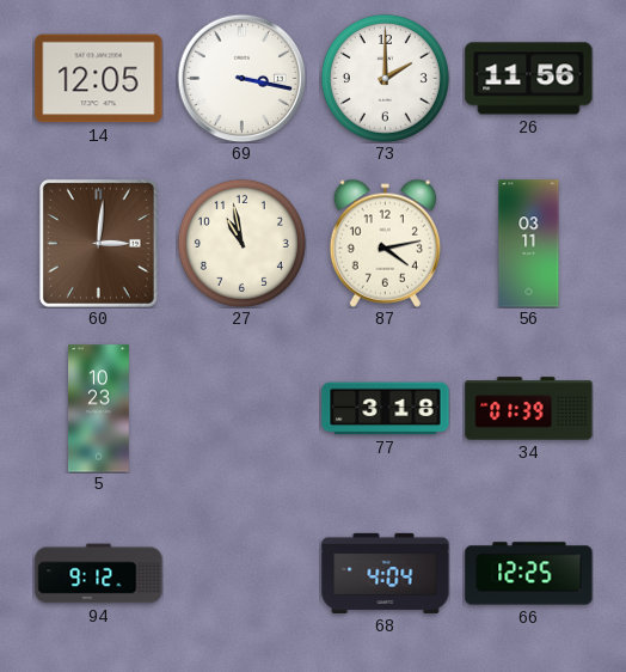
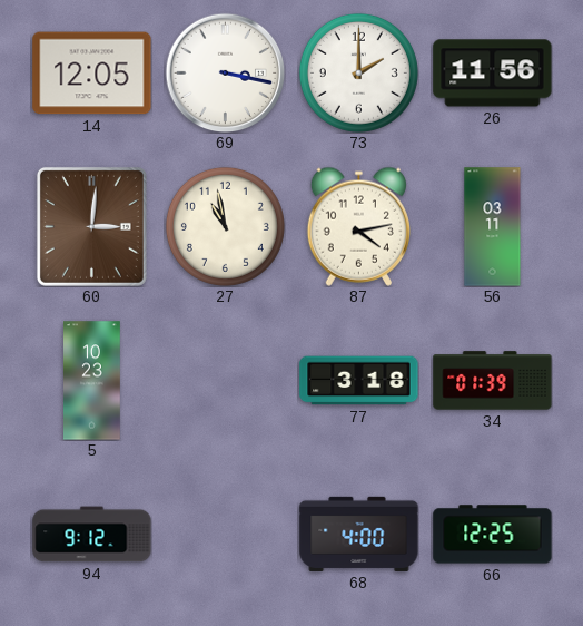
68: 4:04 -> 4:00
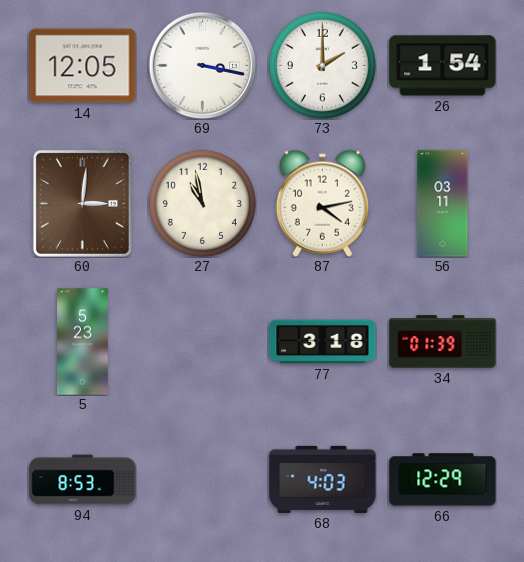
26: 11:56 -> 1:54
5: 10:23 -> 5:23
94: 9:12 -> 8:53
68: 4:00 -> 4:03
66: 12:25 -> 12:29
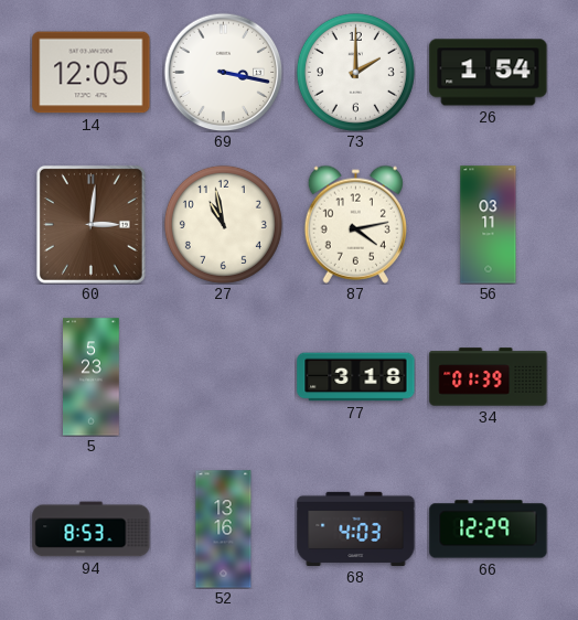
52: none -> 13:16
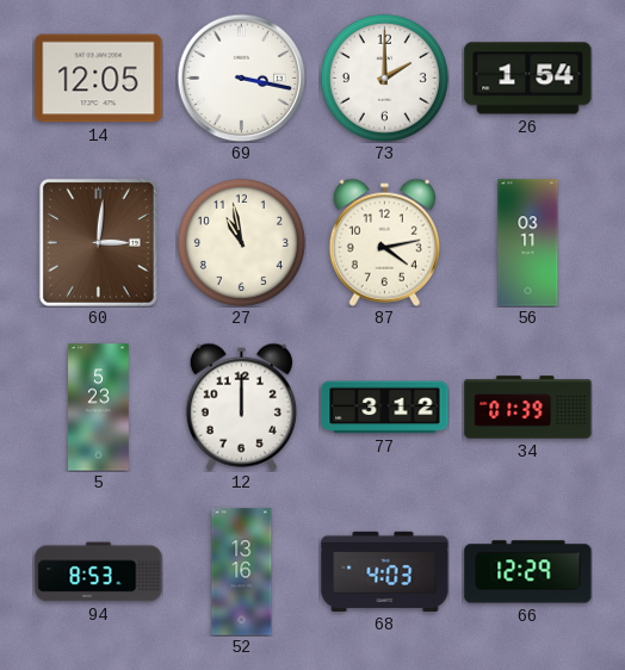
12: none -> 12:00
77: 3:18 -> 3:12
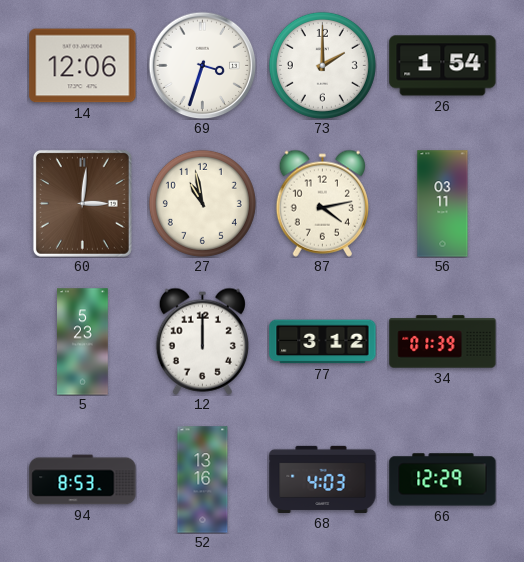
14: 12:05 -> 12:06
69: 3:17 -> 3:33
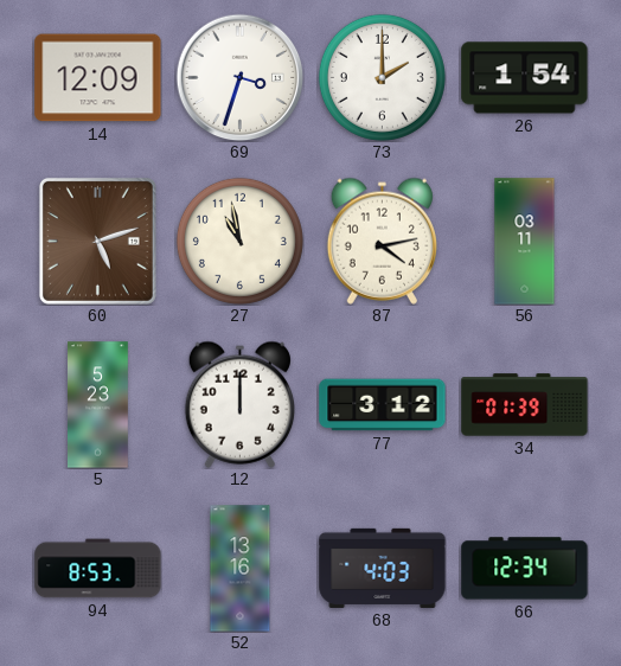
14: 12:06 -> 12:09
60: 3:01 -> 5:12
66: 12:29 -> 12:34
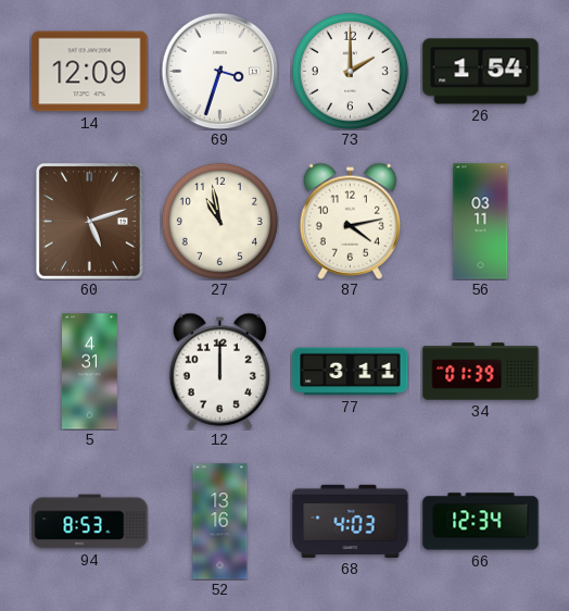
5: 5:23 -> 4:31
77: 3:12 -> 3:11
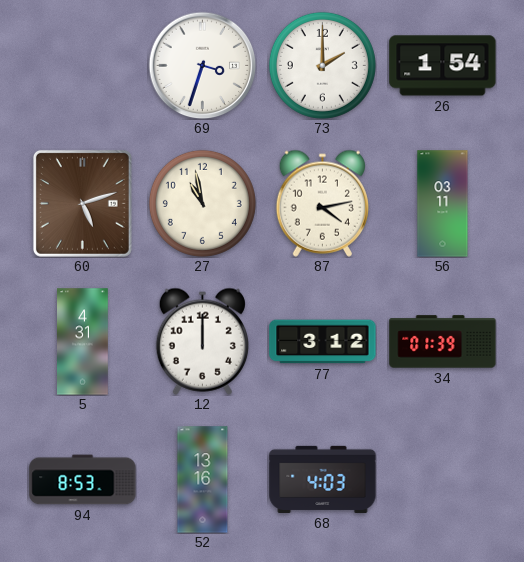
14: 12:09 -> none
77: 3:11 -> 3:12
66: 12:34 -> none
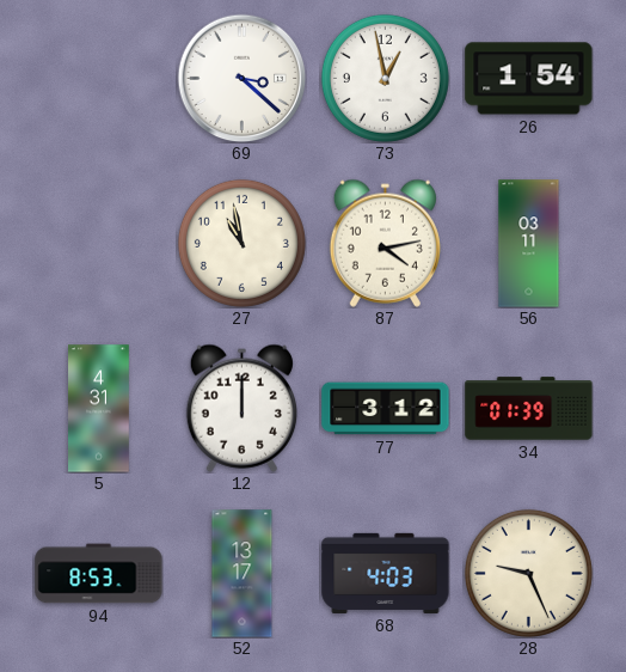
69: 3:33 -> 3:22
73: 2:00 -> 12:58
60: 5:12 -> none
52: 13:16 -> 13:17
28: none -> 9:26
